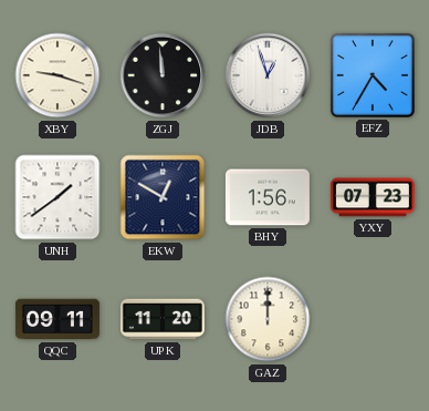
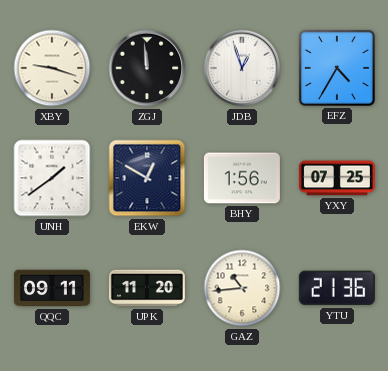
YXY: 07:23 -> 07:25
GAZ: 12:00 -> 10:44
YTU: none -> 21:36
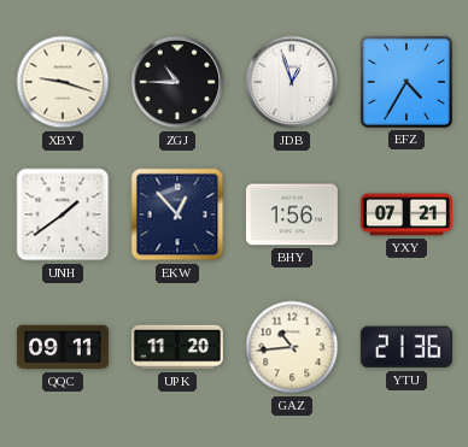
ZGJ: 11:59 -> 10:45
EKW: 12:50 -> 12:53
YXY: 07:25 -> 07:21
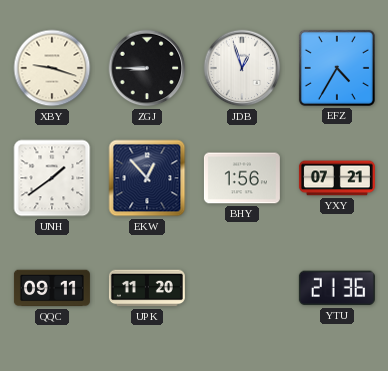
ZGJ: 10:45 -> 8:45
GAZ: 10:44 -> none
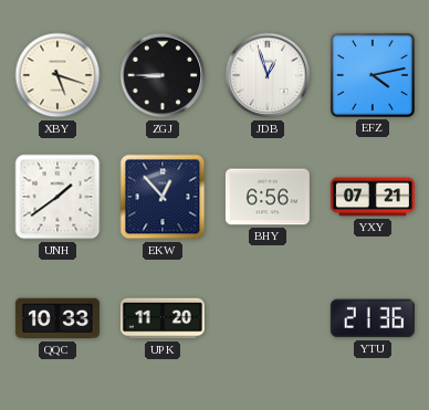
XBY: 9:18 -> 5:18
EFZ: 4:35 -> 4:13
BHY: 1:56 -> 6:56
QQC: 09:11 -> 10:33
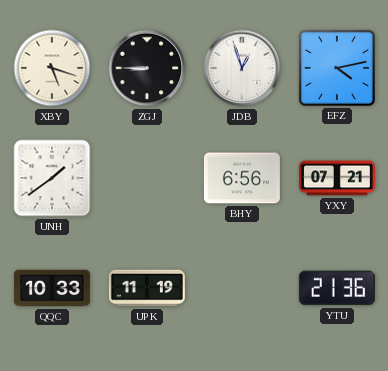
EKW: 12:53 -> none
UPK: 11:20 -> 11:19
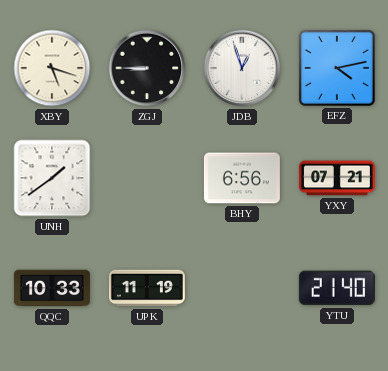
YTU: 21:36 -> 21:40
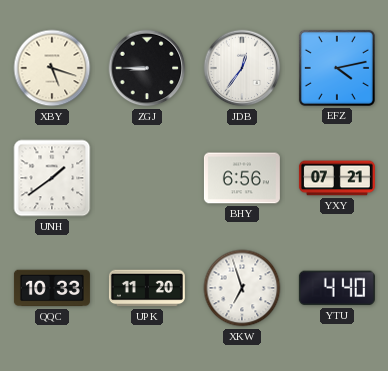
JDB: 12:57 -> 12:36
UPK: 11:19 -> 11:20
XKW: none -> 6:57
YTU: 21:40 -> 4:40
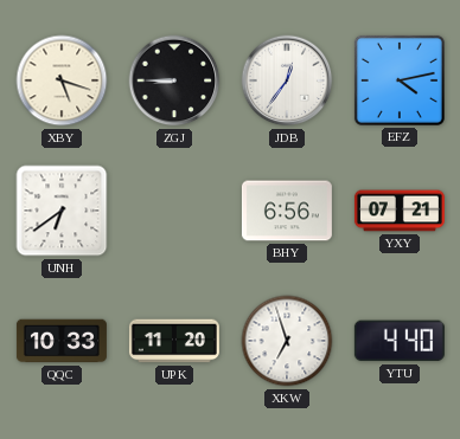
UNH: 1:39 -> 6:39
